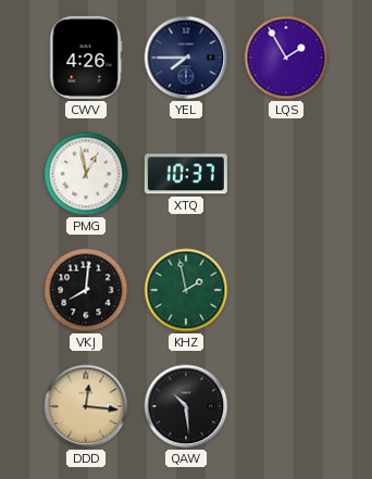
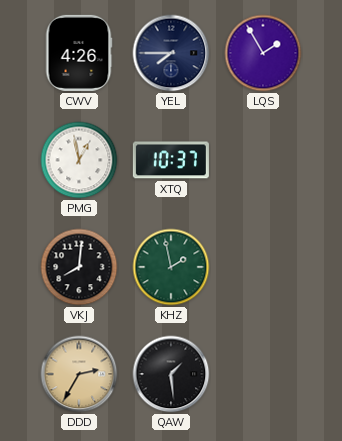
DDD: 12:16 -> 2:35
QAW: 10:29 -> 1:29
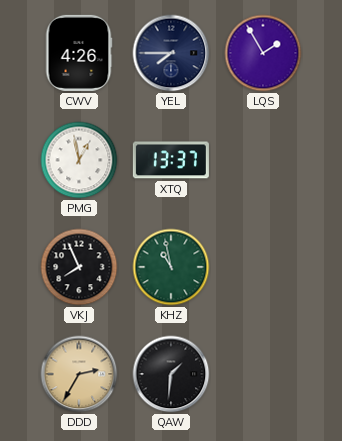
XTQ: 10:37 -> 13:37
VKJ: 8:01 -> 7:56
KHZ: 1:58 -> 10:58
QAW: 1:29 -> 1:31
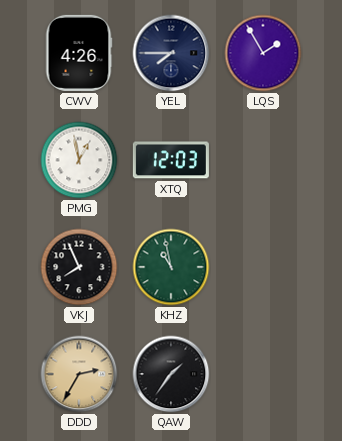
XTQ: 13:37 -> 12:03
QAW: 1:31 -> 1:36
